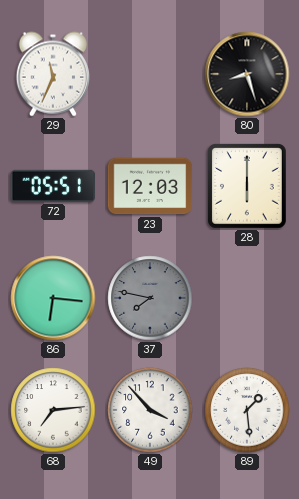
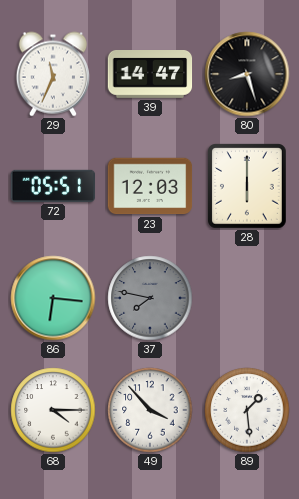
39: none -> 14:47
68: 7:14 -> 4:15
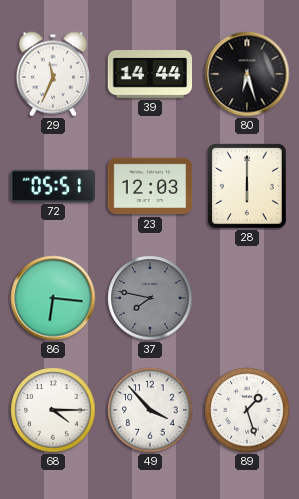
39: 14:47 -> 14:44
80: 8:27 -> 6:27
89: 1:29 -> 1:27
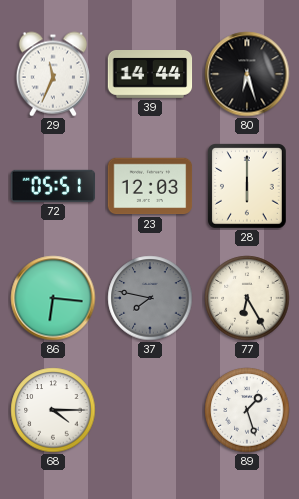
77: none -> 6:25
49: 3:53 -> none
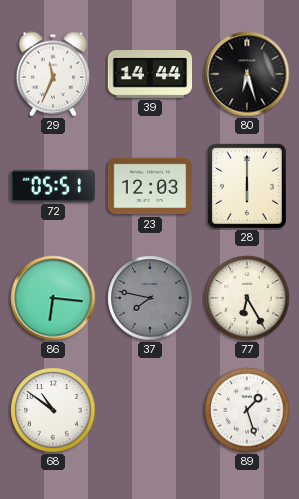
68: 4:15 -> 10:51
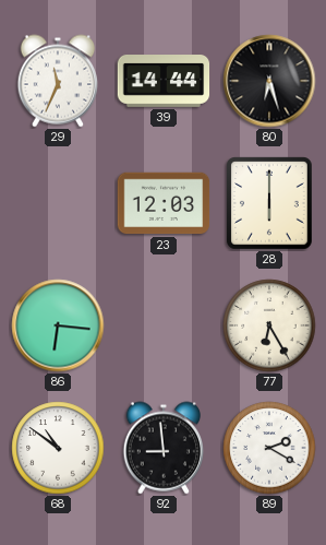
72: 05:51 -> none
37: 7:47 -> none
92: none -> 8:59
89: 1:27 -> 2:20
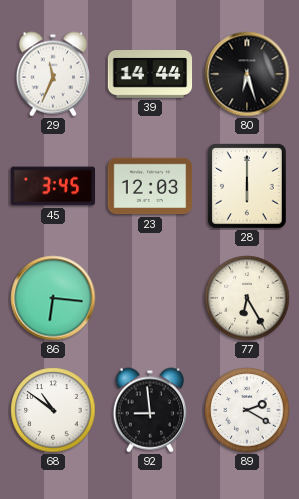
45: none -> 3:45
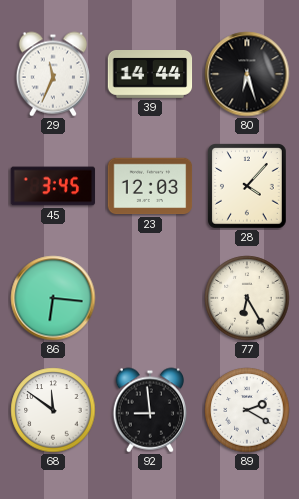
28: 6:00 -> 4:07
68: 10:51 -> 11:51
